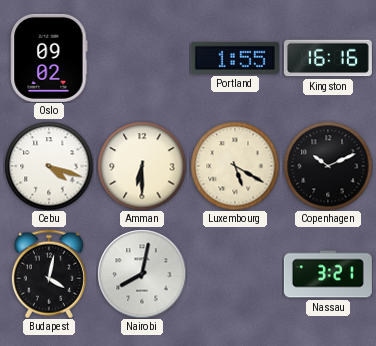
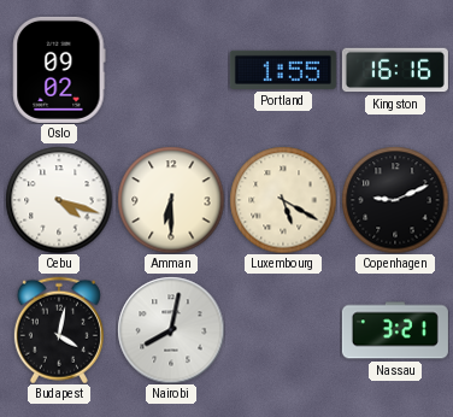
Copenhagen: 10:11 -> 9:11
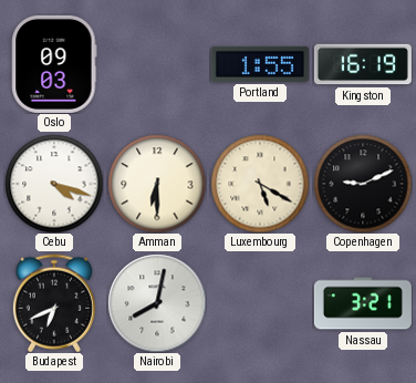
Oslo: 09:02 -> 09:03
Kingston: 16:16 -> 16:19
Budapest: 4:02 -> 6:41
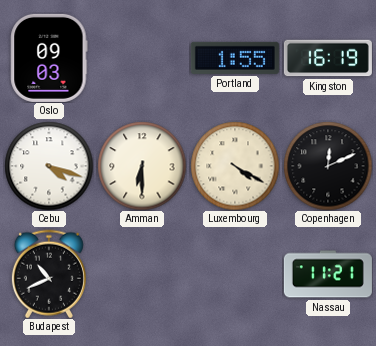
Luxembourg: 5:20 -> 4:20
Copenhagen: 9:11 -> 12:11
Budapest: 6:41 -> 10:41
Nairobi: 8:02 -> none
Nassau: 3:21 -> 11:21
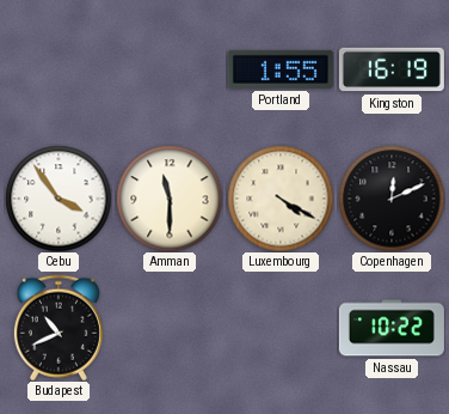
Oslo: 09:03 -> none
Cebu: 4:18 -> 3:54
Amman: 6:30 -> 11:30
Nassau: 11:21 -> 10:22
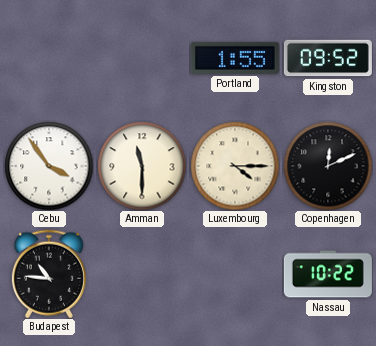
Kingston: 16:19 -> 09:52
Luxembourg: 4:20 -> 4:15
Budapest: 10:41 -> 10:46
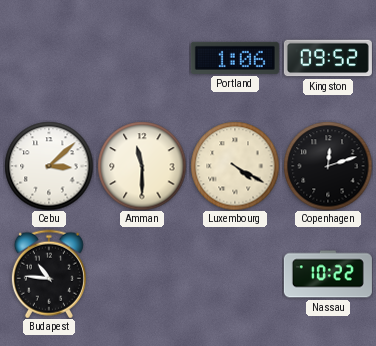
Portland: 1:55 -> 1:06
Cebu: 3:54 -> 3:08
Luxembourg: 4:15 -> 4:20
Copenhagen: 12:11 -> 12:12
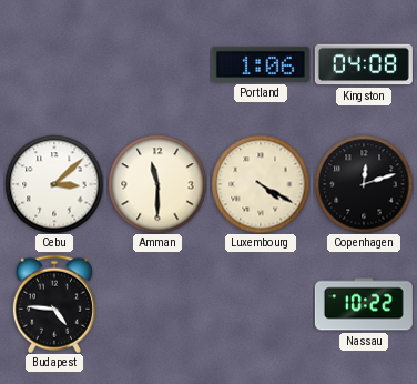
Kingston: 09:52 -> 04:08
Budapest: 10:46 -> 4:46
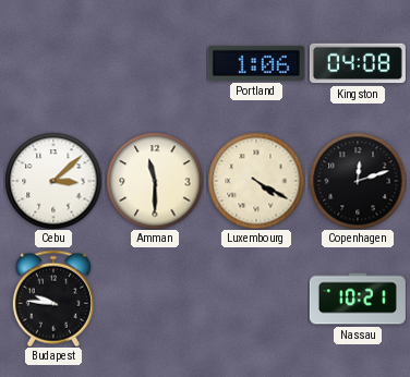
Budapest: 4:46 -> 9:46
Nassau: 10:22 -> 10:21
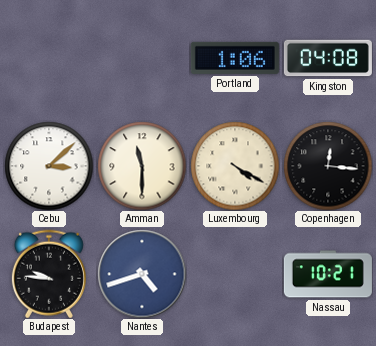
Copenhagen: 12:12 -> 12:16
Nantes: none -> 4:42
